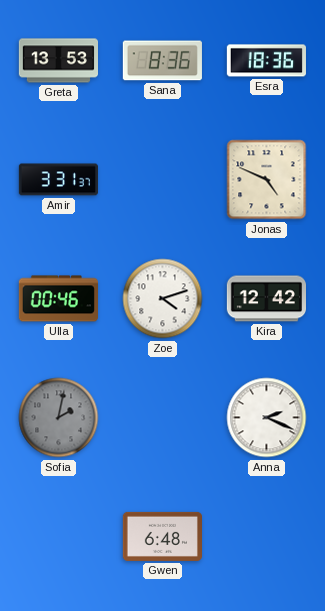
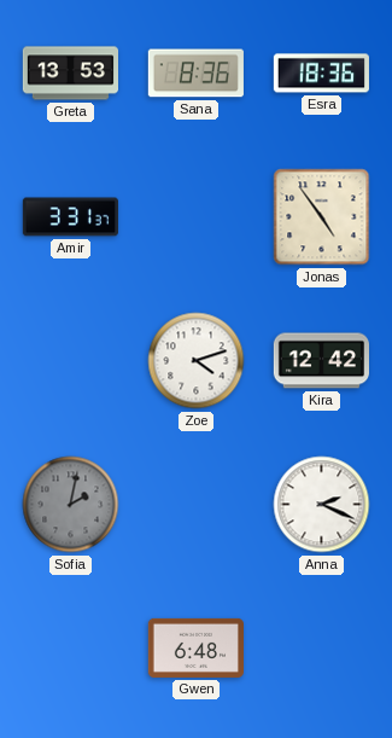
Jonas: 4:49 -> 4:54
Ulla: 00:46 -> none
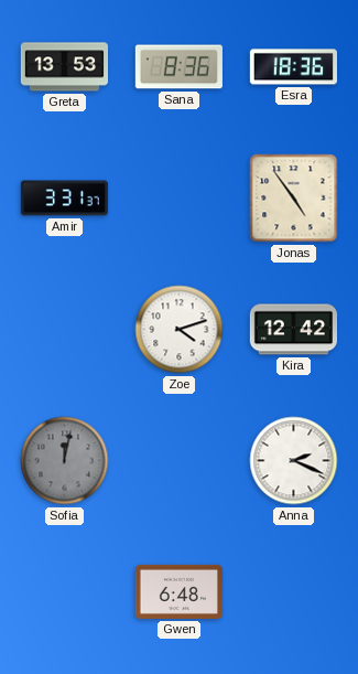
Sofia: 2:02 -> 12:02
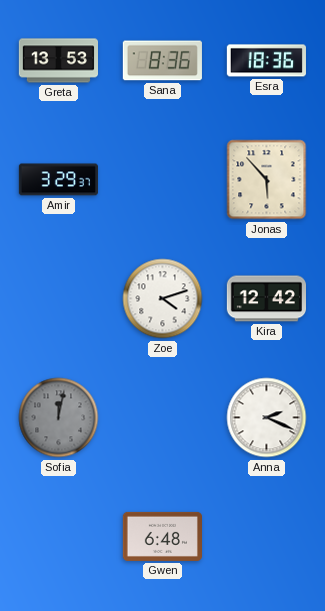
Amir: 3:31 -> 3:29
Jonas: 4:54 -> 5:53
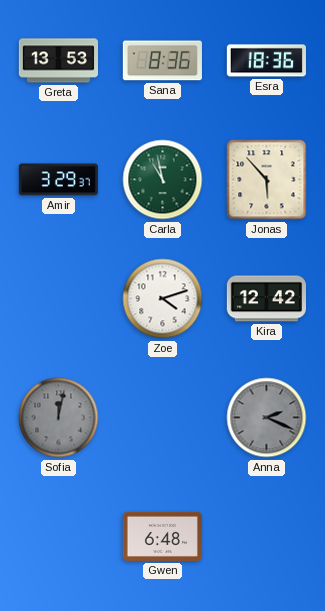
Carla: none -> 10:58
Anna dial: white -> grey
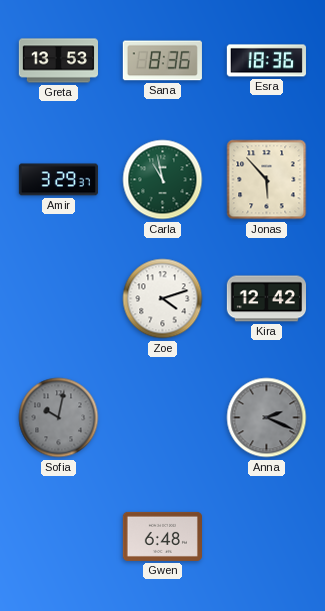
Sofia: 12:02 -> 10:02
